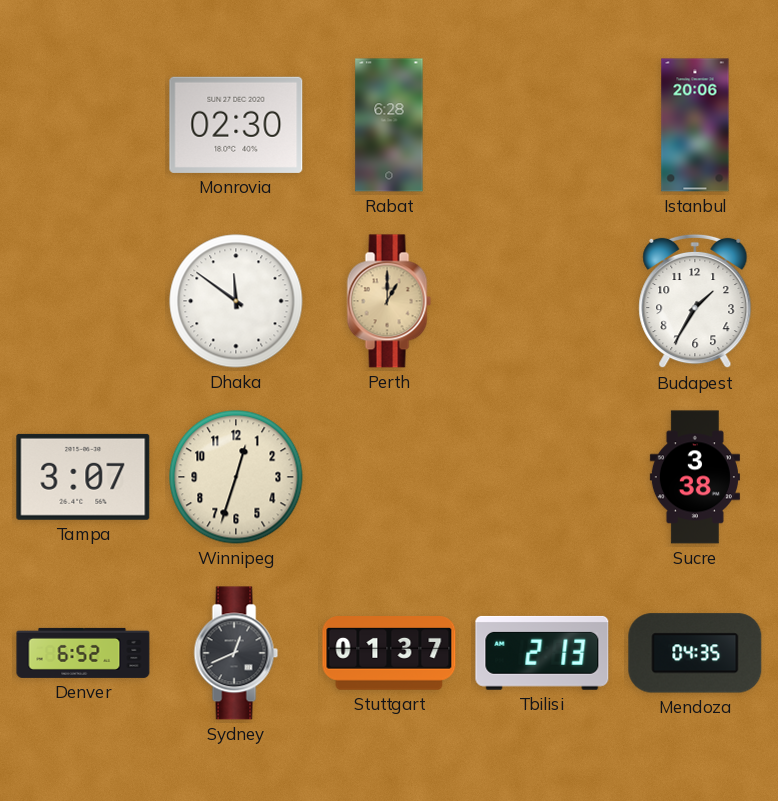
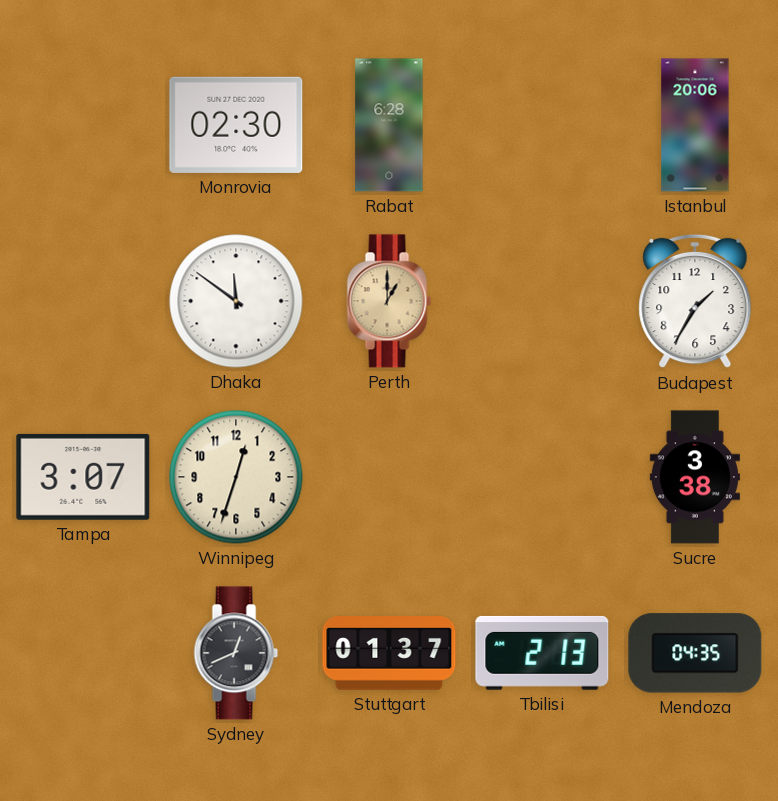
Denver: 6:52 -> none
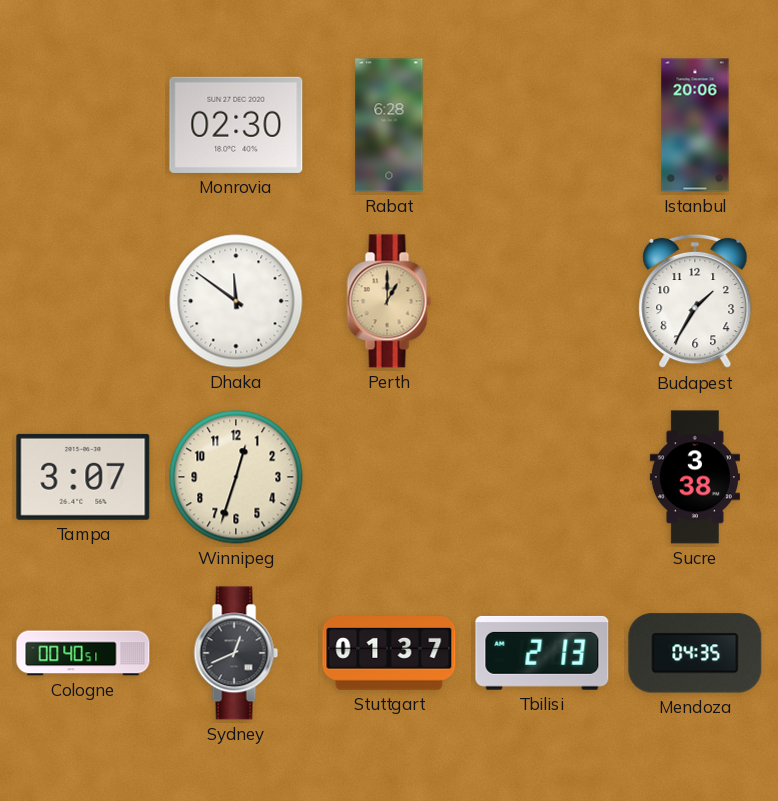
Cologne: none -> 00:40
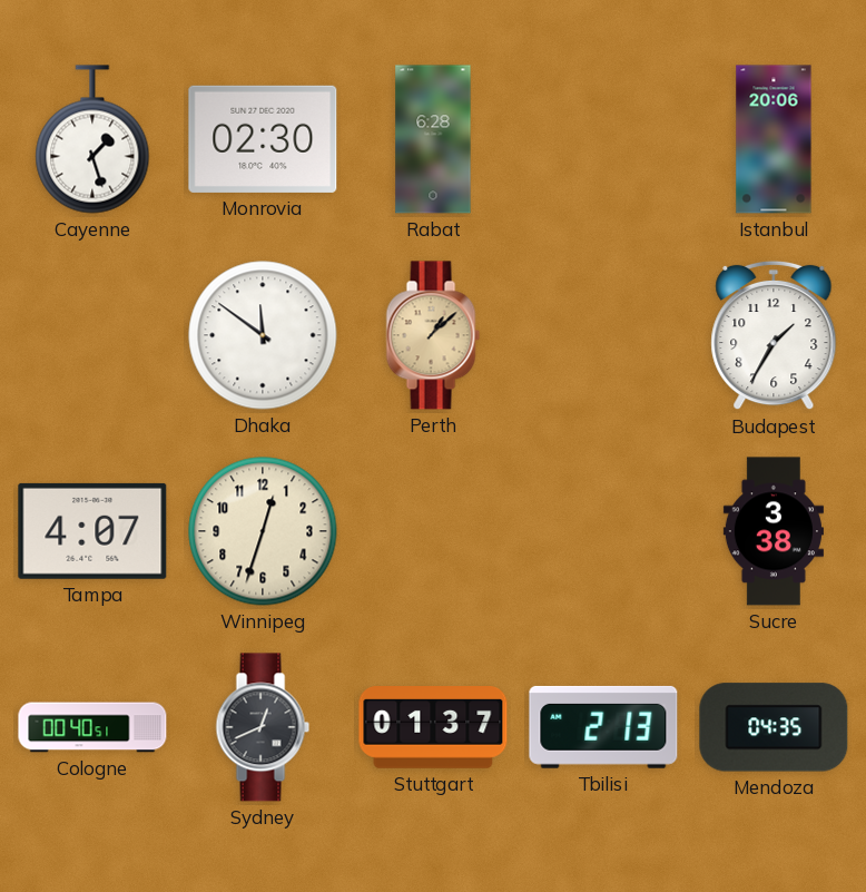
Cayenne: none -> 1:27
Perth: 1:00 -> 1:08
Tampa: 3:07 -> 4:07
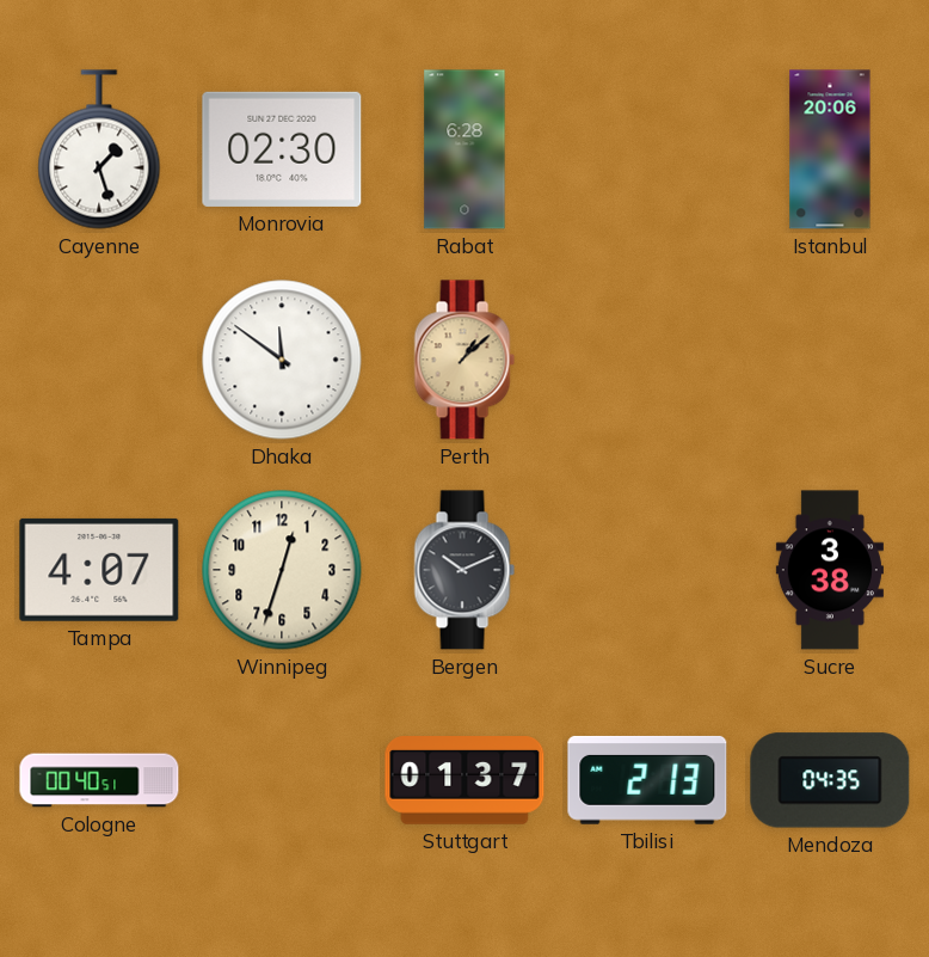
Budapest: 1:35 -> none
Bergen: none -> 10:11
Sydney: 12:41 -> none
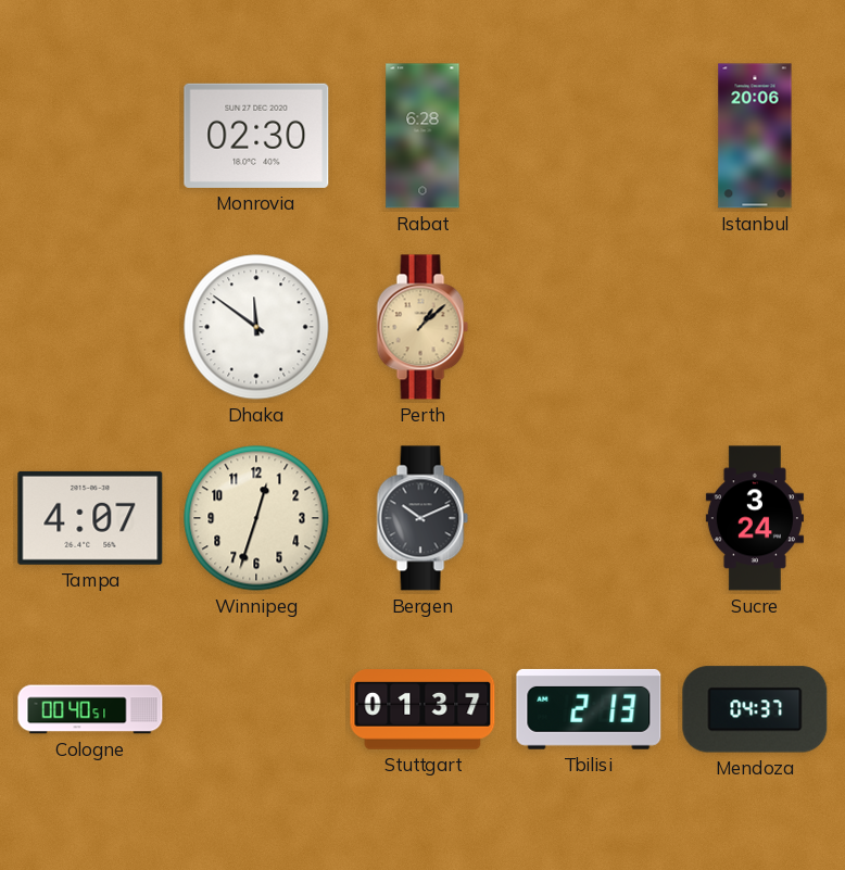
Cayenne: 1:27 -> none
Sucre: 3:38 -> 3:24
Mendoza: 04:35 -> 04:37
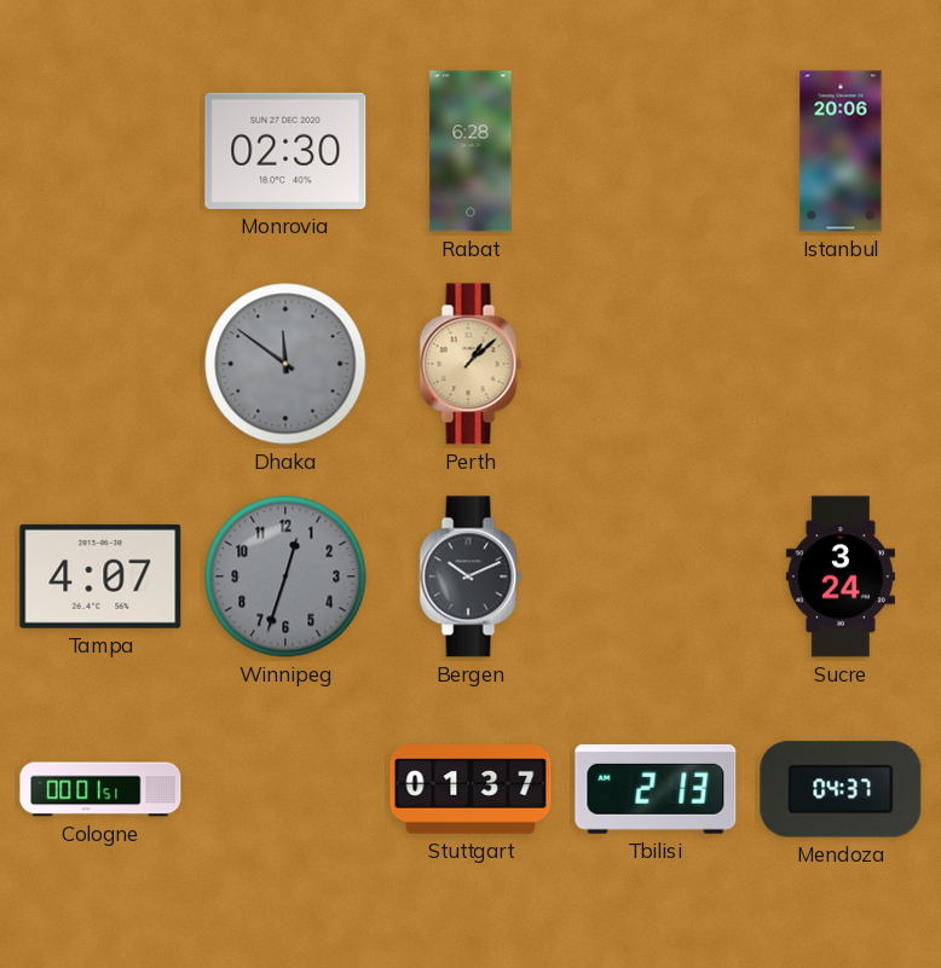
Dhaka dial: white -> grey
Winnipeg dial: cream -> grey
Cologne: 00:40 -> 00:01
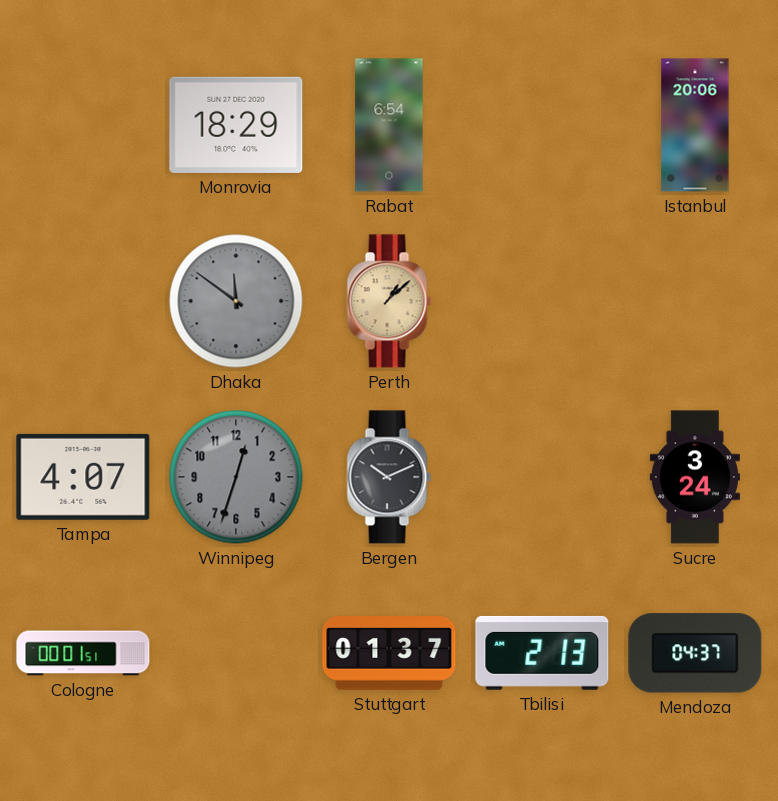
Monrovia: 02:30 -> 18:29
Rabat: 6:28 -> 6:54
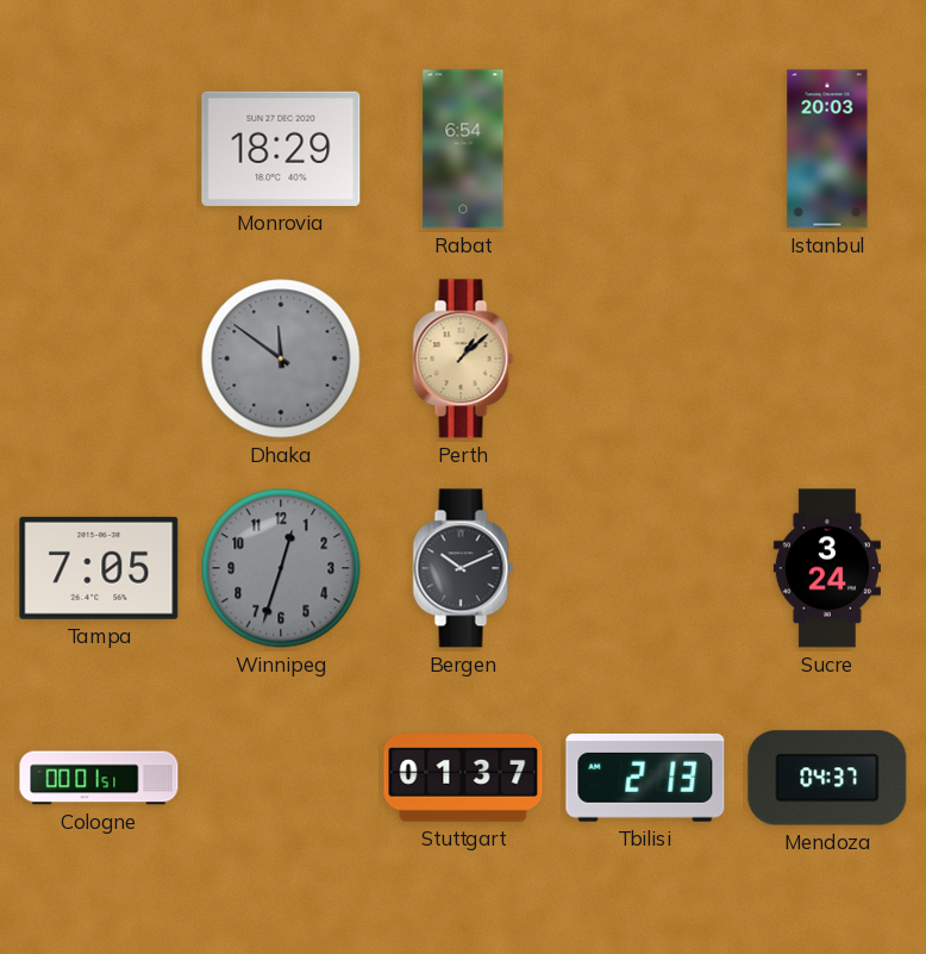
Istanbul: 20:06 -> 20:03
Tampa: 4:07 -> 7:05
